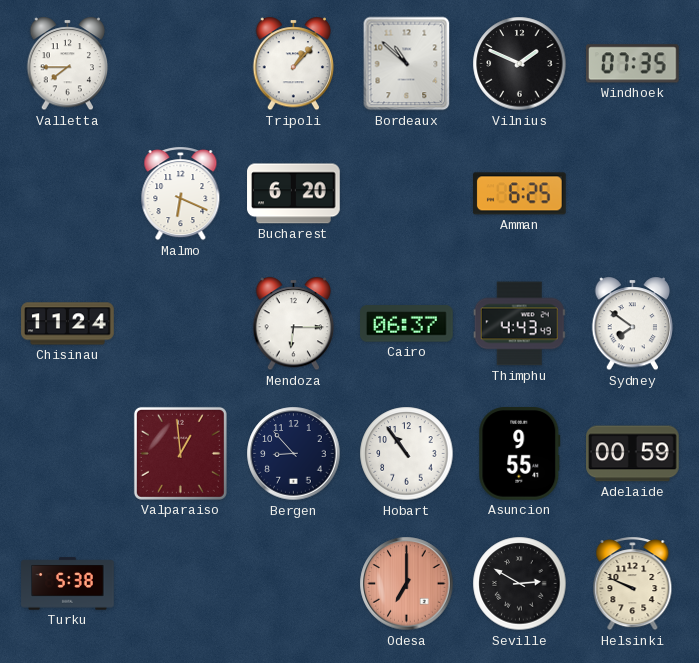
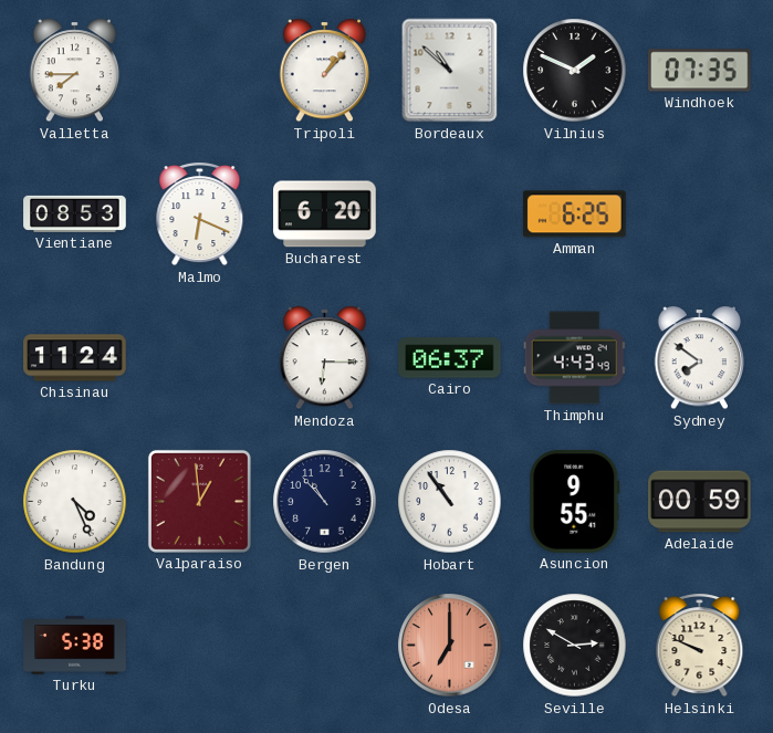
Vientiane: none -> 08:53
Bandung: none -> 4:26
Bergen: 8:53 -> 10:53
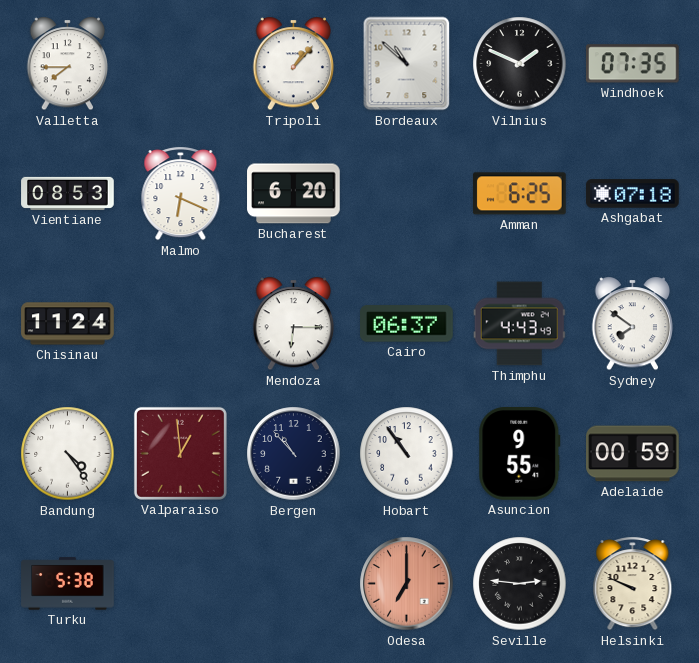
Ashgabat: none -> 07:18
Bandung: 4:26 -> 4:24
Seville: 2:50 -> 2:46
